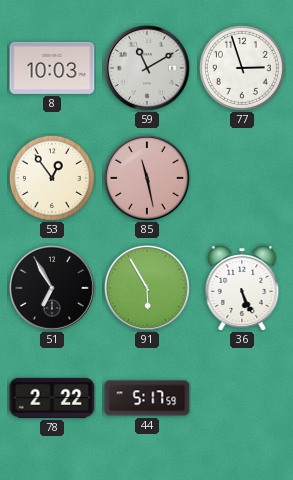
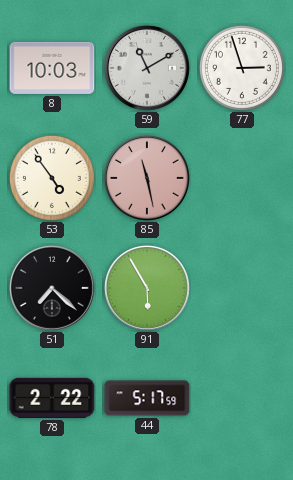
53: 12:54 -> 4:54
51: 6:55 -> 7:22
36: 5:26 -> none
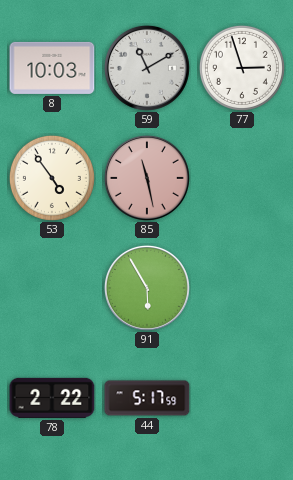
51: 7:22 -> none
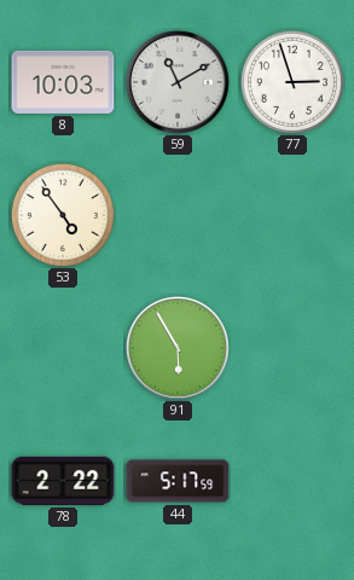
85: 11:28 -> none
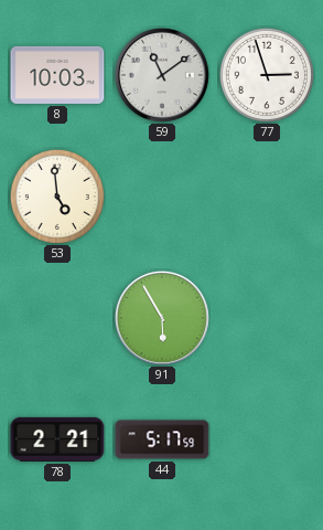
59: 11:10 -> 11:09
53: 4:54 -> 4:59
78: 2:22 -> 2:21
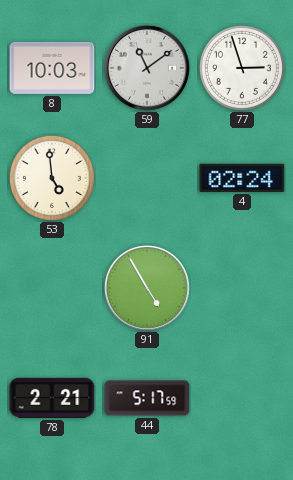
4: none -> 02:24
91: 5:55 -> 4:55
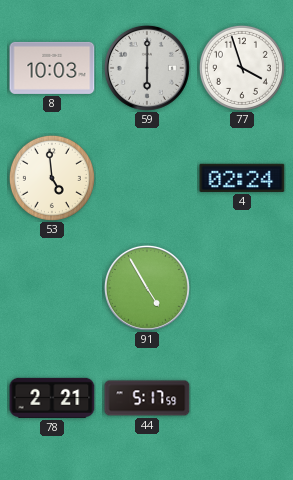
59: 11:09 -> 6:00
77: 2:57 -> 3:57
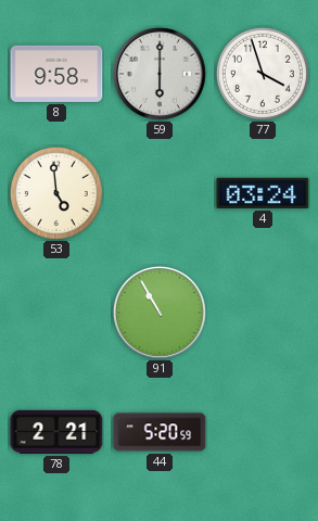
8: 10:03 -> 9:58
4: 02:24 -> 03:24
91: 4:55 -> 10:55
44: 5:17 -> 5:20
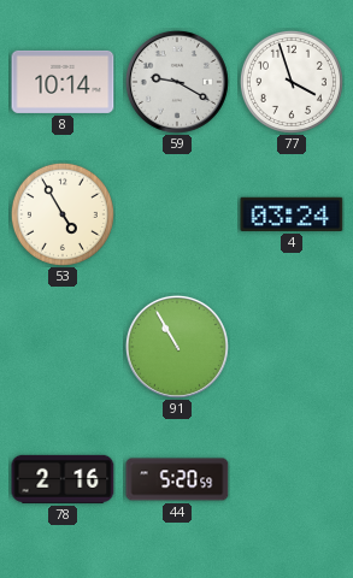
8: 9:58 -> 10:14
59: 6:00 -> 9:20
53: 4:59 -> 4:55
78: 2:21 -> 2:16
